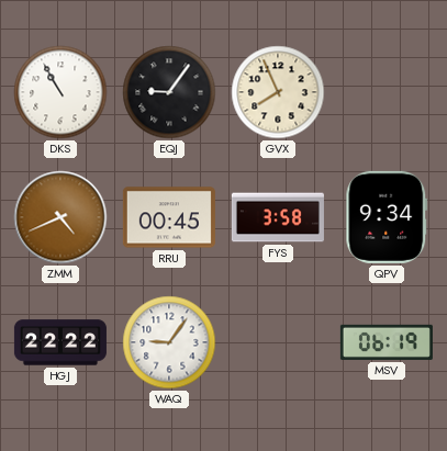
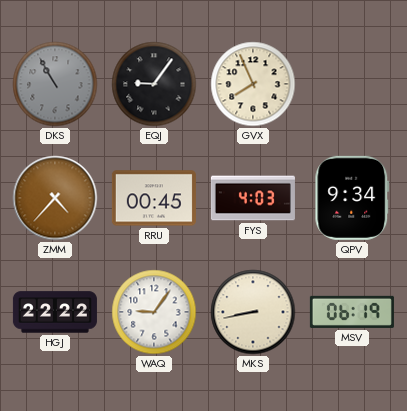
DKS dial: white -> grey
ZMM: 4:41 -> 4:37
FYS: 3:58 -> 4:03
MKS: none -> 8:43
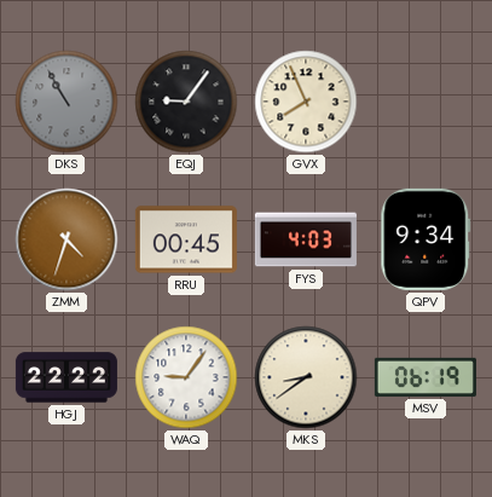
ZMM: 4:37 -> 4:33
MKS: 8:43 -> 8:39
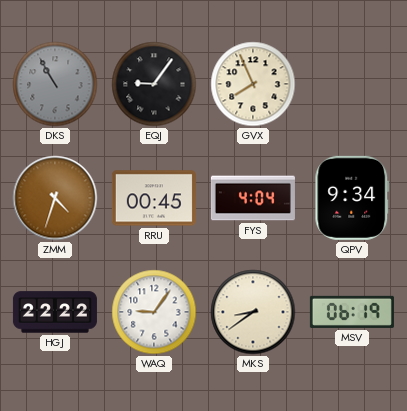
FYS: 4:03 -> 4:04
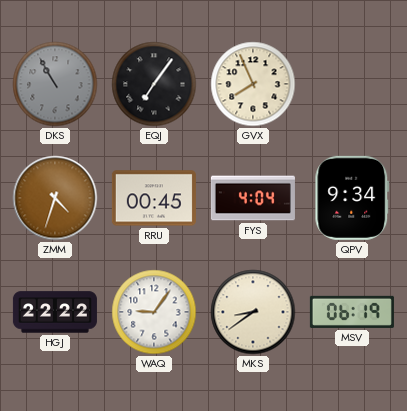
EQJ: 9:06 -> 7:06
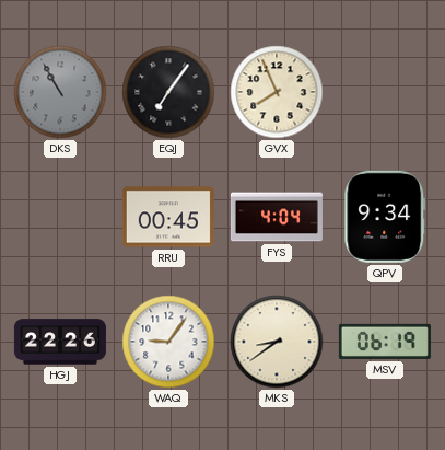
ZMM: 4:33 -> none
HGJ: 22:22 -> 22:26
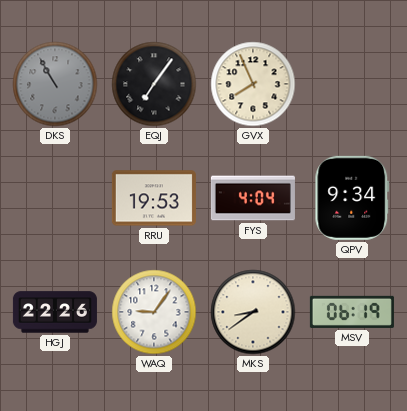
RRU: 00:45 -> 19:53
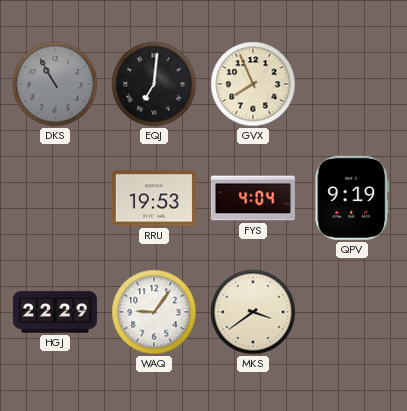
EQJ: 7:06 -> 7:01
QPV: 9:34 -> 9:19
HGJ: 22:26 -> 22:29
MKS: 8:39 -> 3:39
MSV: 06:19 -> none
